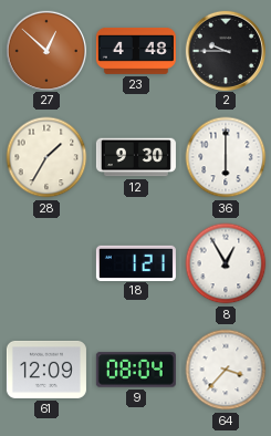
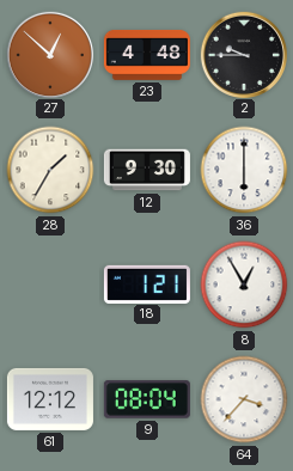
61: 12:09 -> 12:12
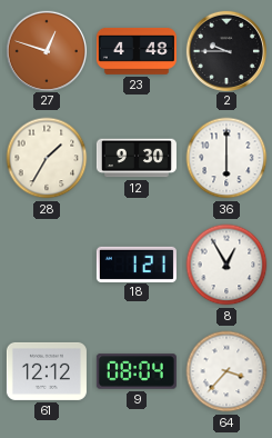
27: 12:52 -> 12:48
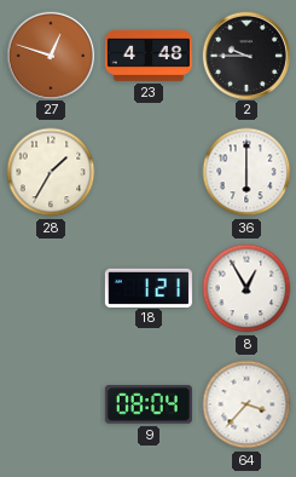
12: 9:30 -> none
61: 12:12 -> none
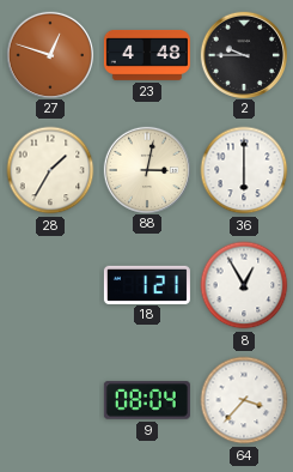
88: none -> 3:02
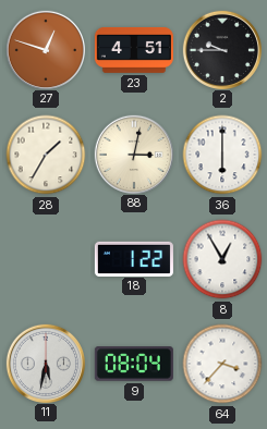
23: 4:48 -> 4:51
18: 1:21 -> 1:22
11: none -> 5:32
